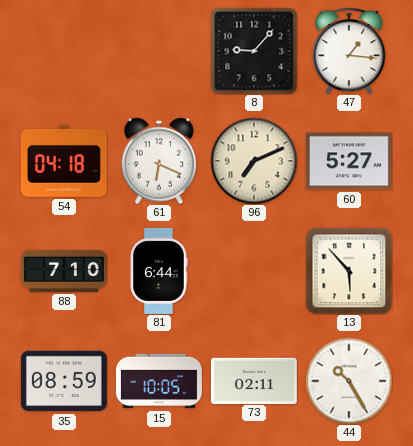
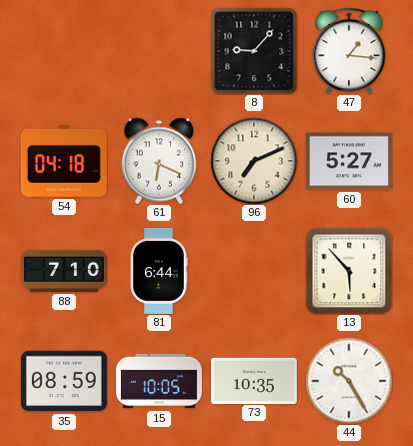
73: 02:11 -> 10:35
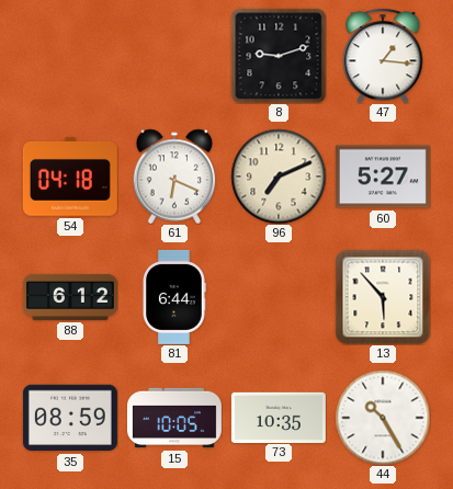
8: 9:07 -> 9:12
88: 7:10 -> 6:12
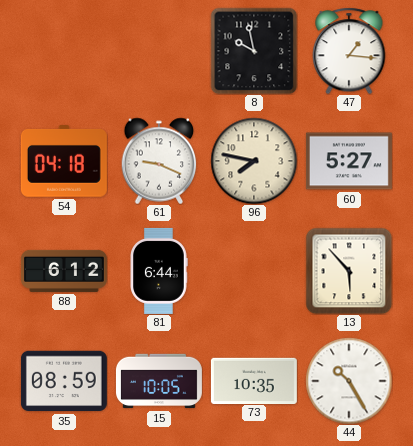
8: 9:12 -> 9:58
61: 6:19 -> 9:19
96: 7:11 -> 7:47
